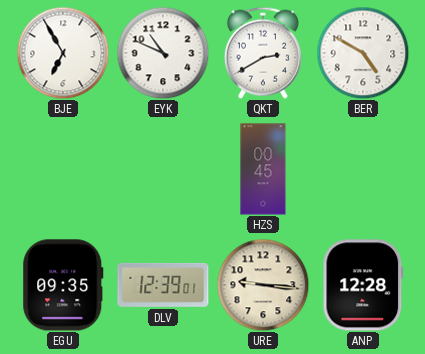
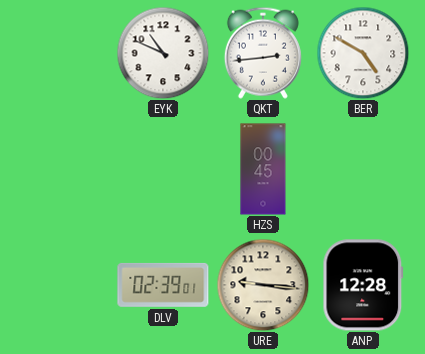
BJE: 6:55 -> none
QKT: 2:40 -> 2:44
EGU: 09:35 -> none
DLV: 12:39 -> 02:39
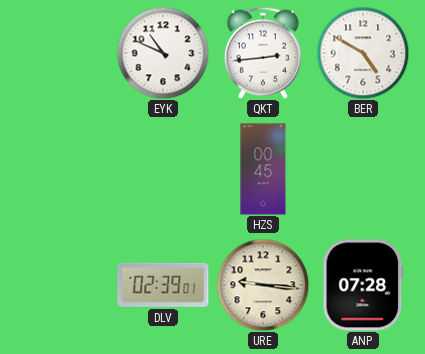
ANP: 12:28 -> 07:28
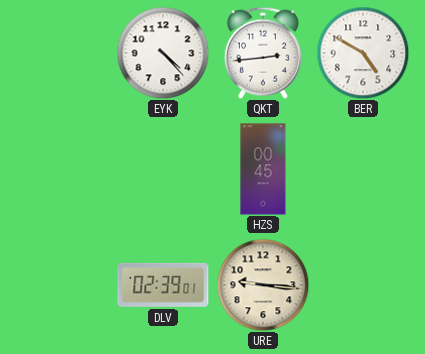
EYK: 10:49 -> 4:23
ANP: 07:28 -> none
